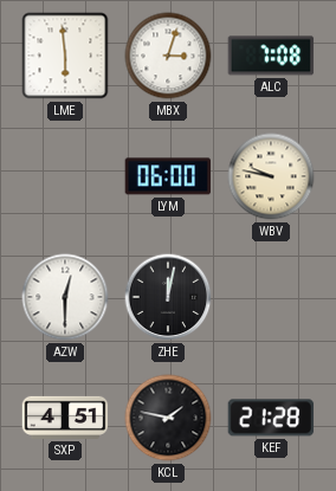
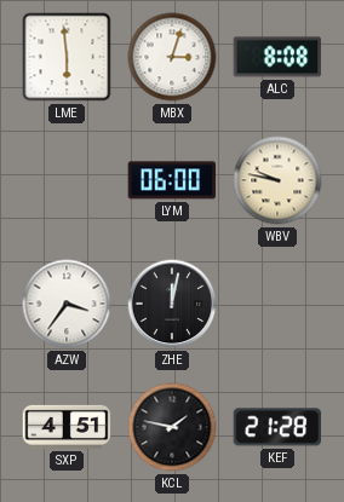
ALC: 7:08 -> 8:08
AZW: 12:30 -> 3:36
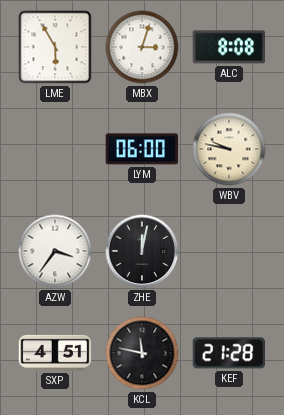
LME: 5:59 -> 5:55
KCL: 1:47 -> 11:47
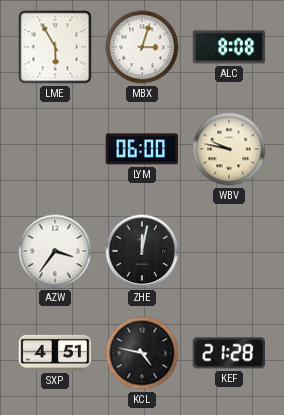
KCL: 11:47 -> 4:47
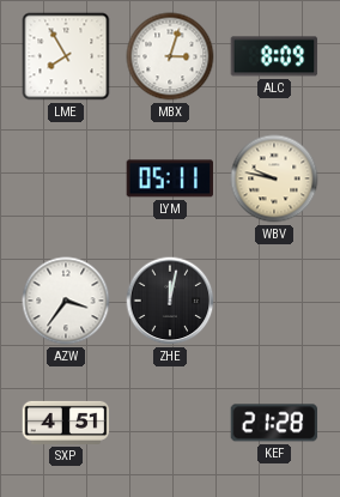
LME: 5:55 -> 7:55
ALC: 8:08 -> 8:09
LYM: 06:00 -> 05:11
KCL: 4:47 -> none
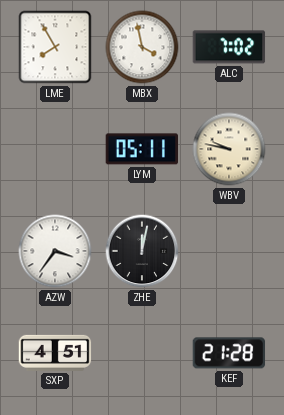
MBX: 3:03 -> 3:58
ALC: 8:09 -> 7:02
